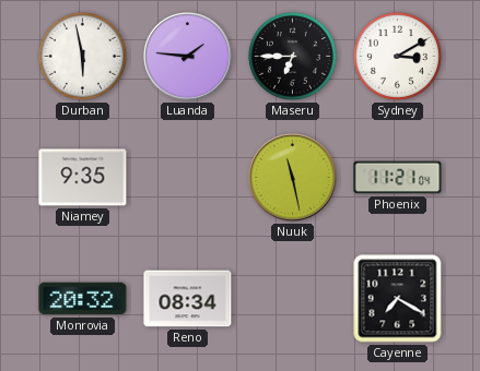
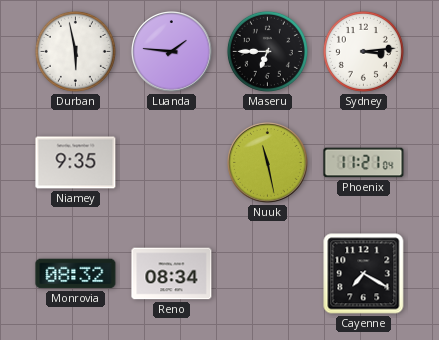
Sydney: 3:10 -> 3:14
Monrovia: 20:32 -> 08:32
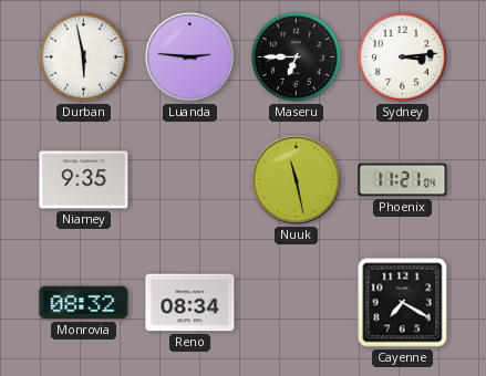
Luanda: 1:46 -> 2:46
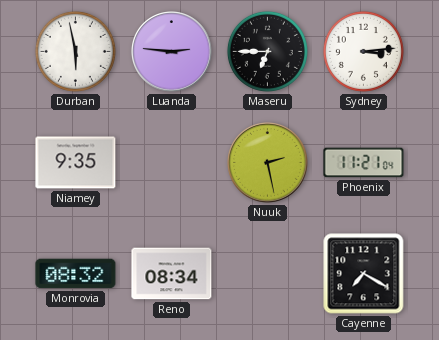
Nuuk: 11:28 -> 2:28
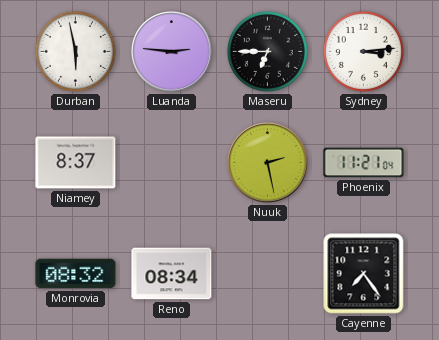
Niamey: 9:35 -> 8:37
Cayenne: 7:20 -> 7:24
